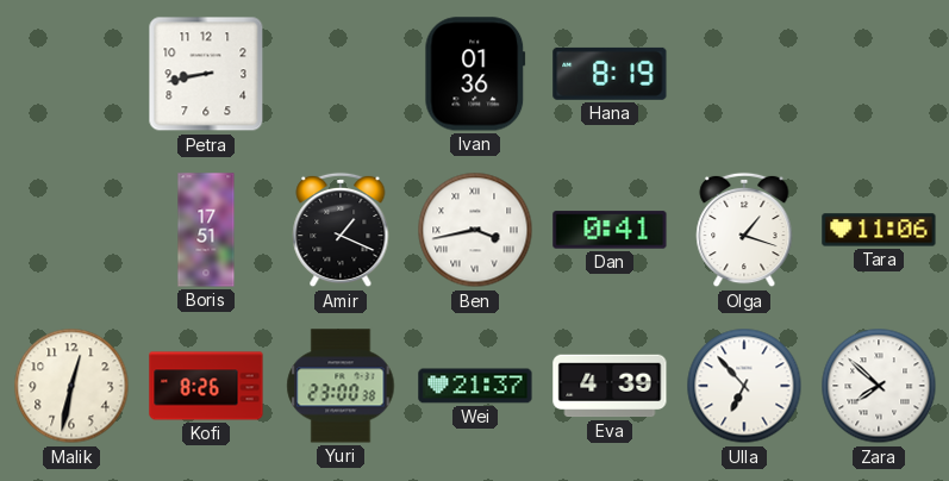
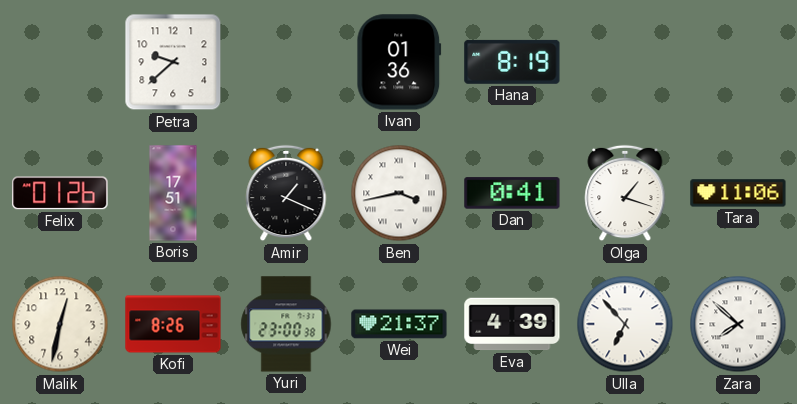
Petra: 8:43 -> 9:38
Felix: none -> 01:26
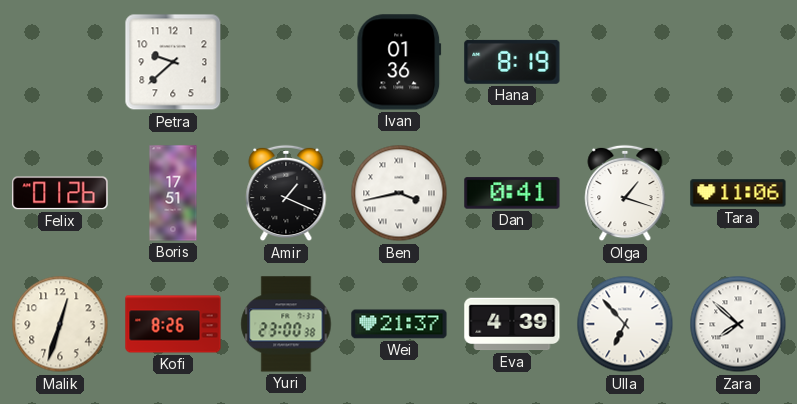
Malik: 12:32 -> 12:33
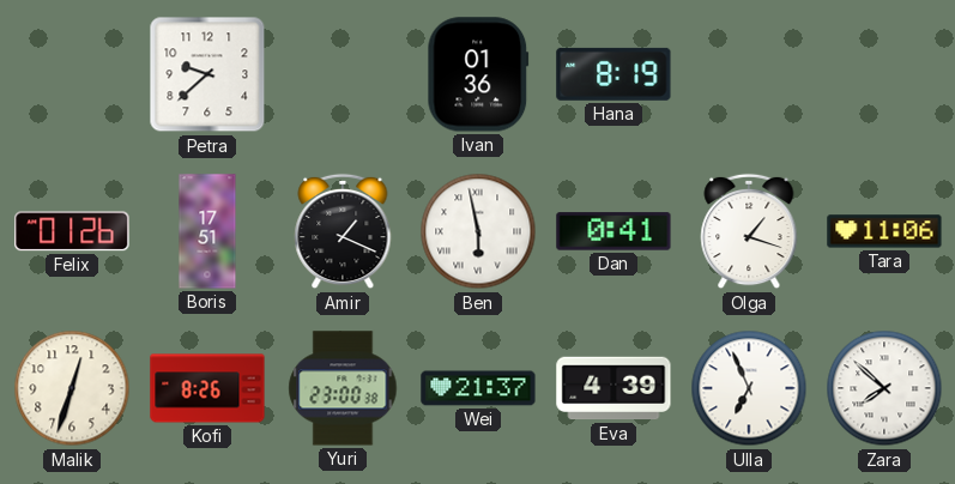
Ben: 3:43 -> 5:58
Ulla: 6:53 -> 6:56
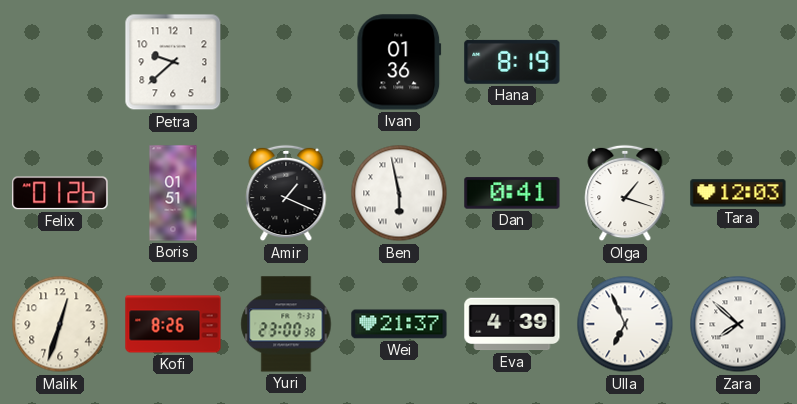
Boris: 17:51 -> 01:51
Tara: 11:06 -> 12:03
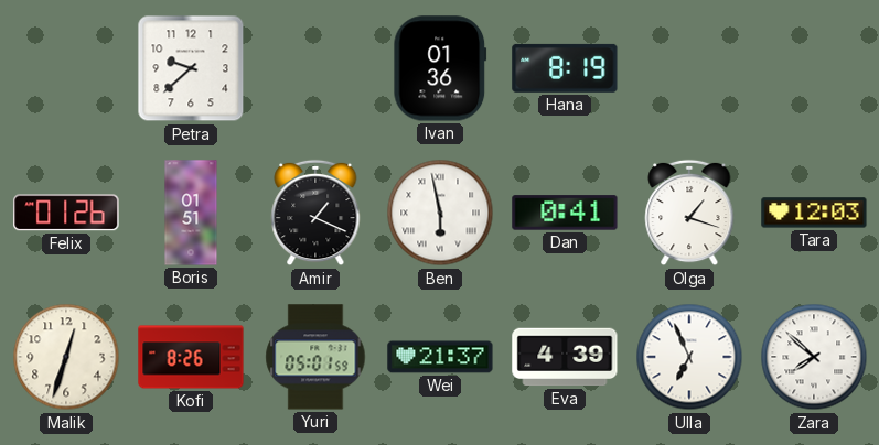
Yuri: 23:00 -> 05:01
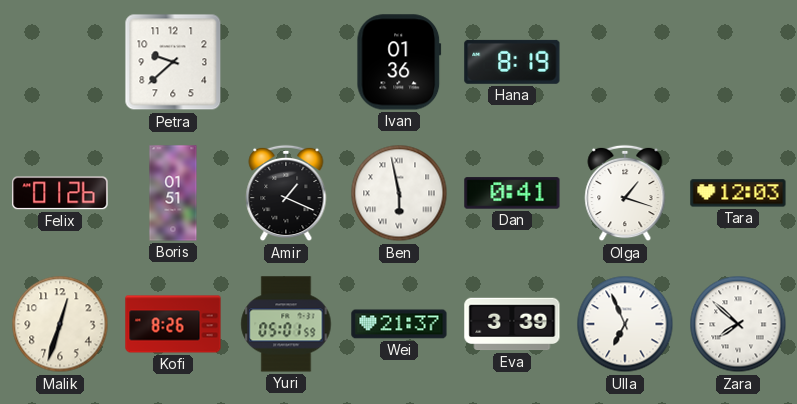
Eva: 4:39 -> 3:39
